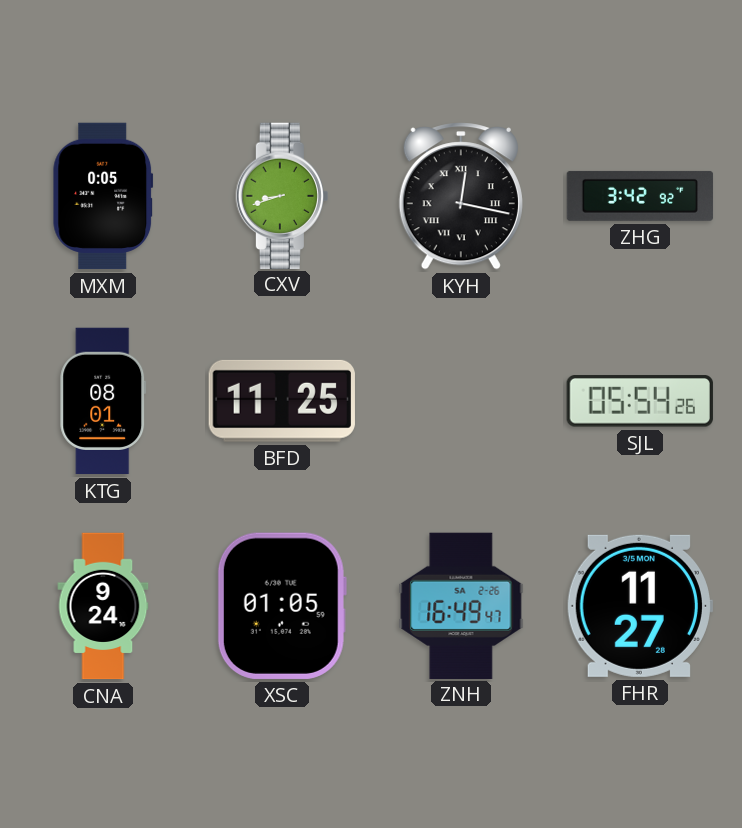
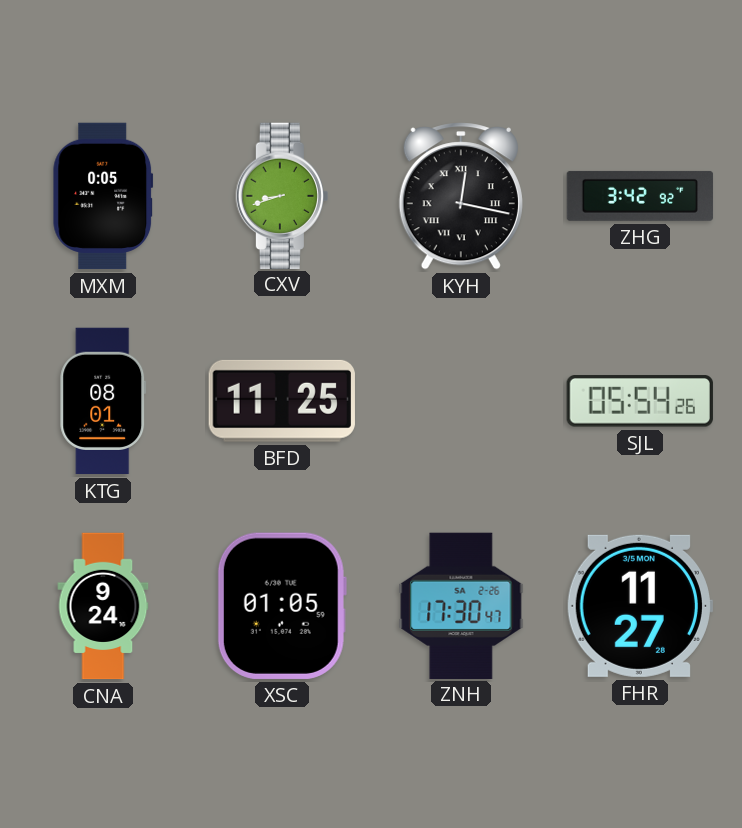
ZNH: 16:49 -> 17:30
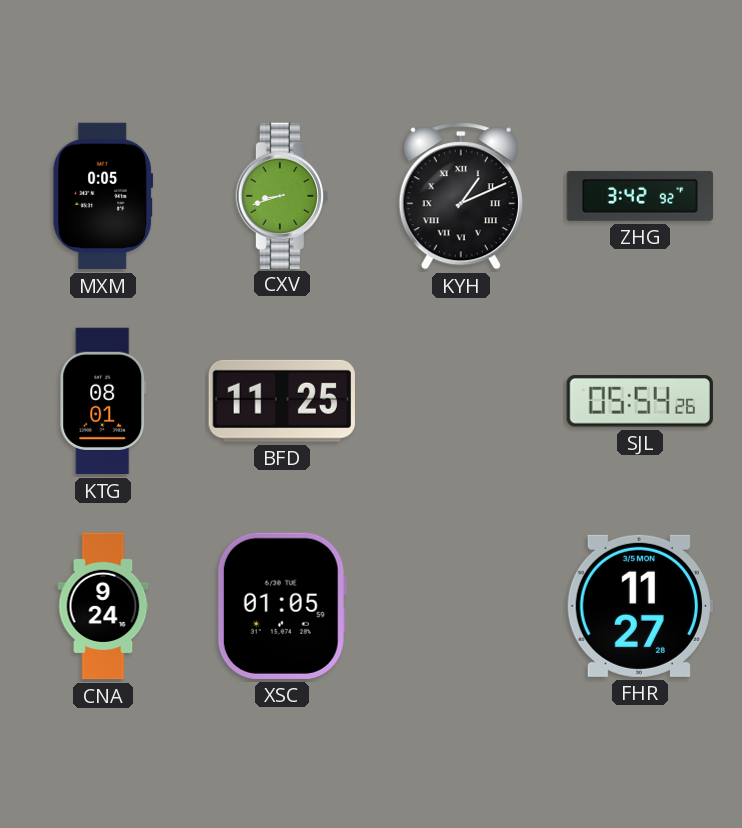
KYH: 12:17 -> 1:11
ZNH: 17:30 -> none
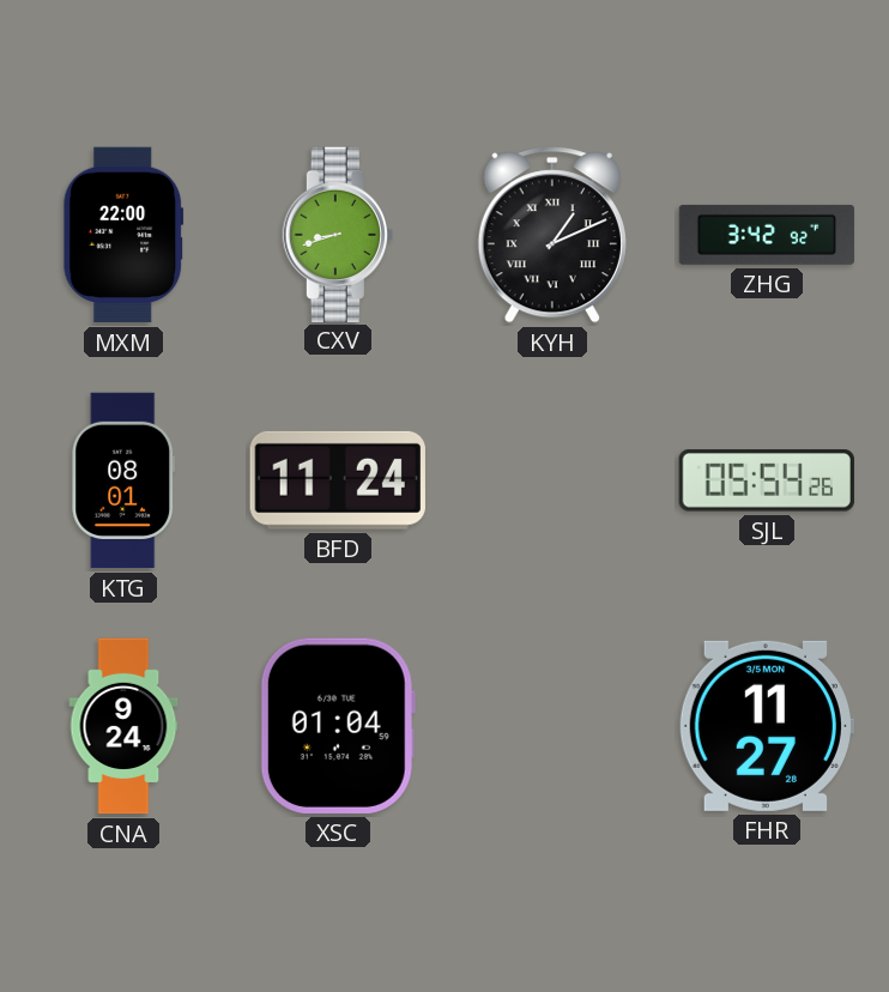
MXM: 0:05 -> 22:00
BFD: 11:25 -> 11:24
XSC: 01:05 -> 01:04
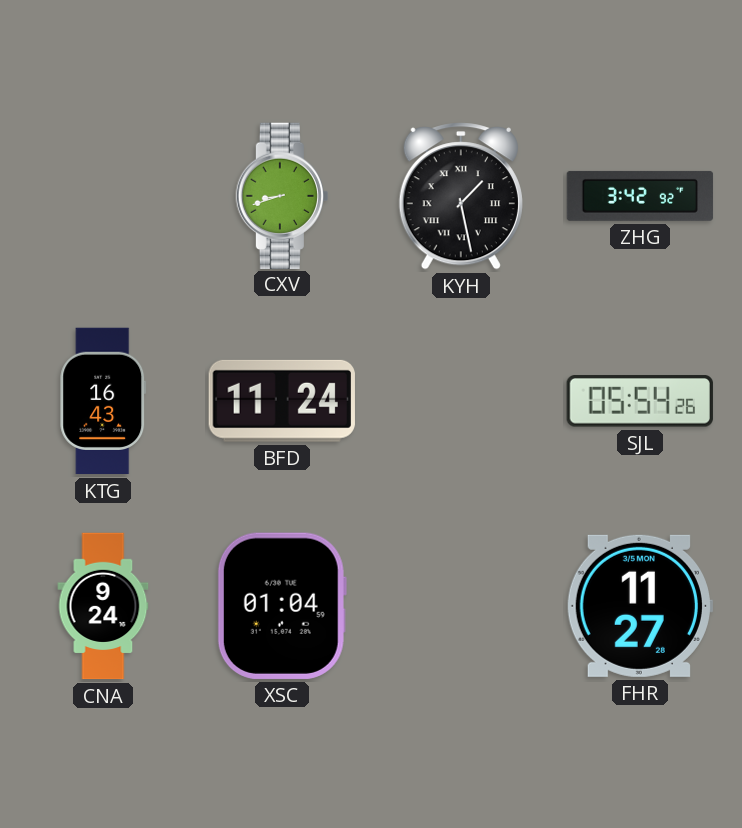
MXM: 22:00 -> none
KYH: 1:11 -> 1:28
KTG: 08:01 -> 16:43
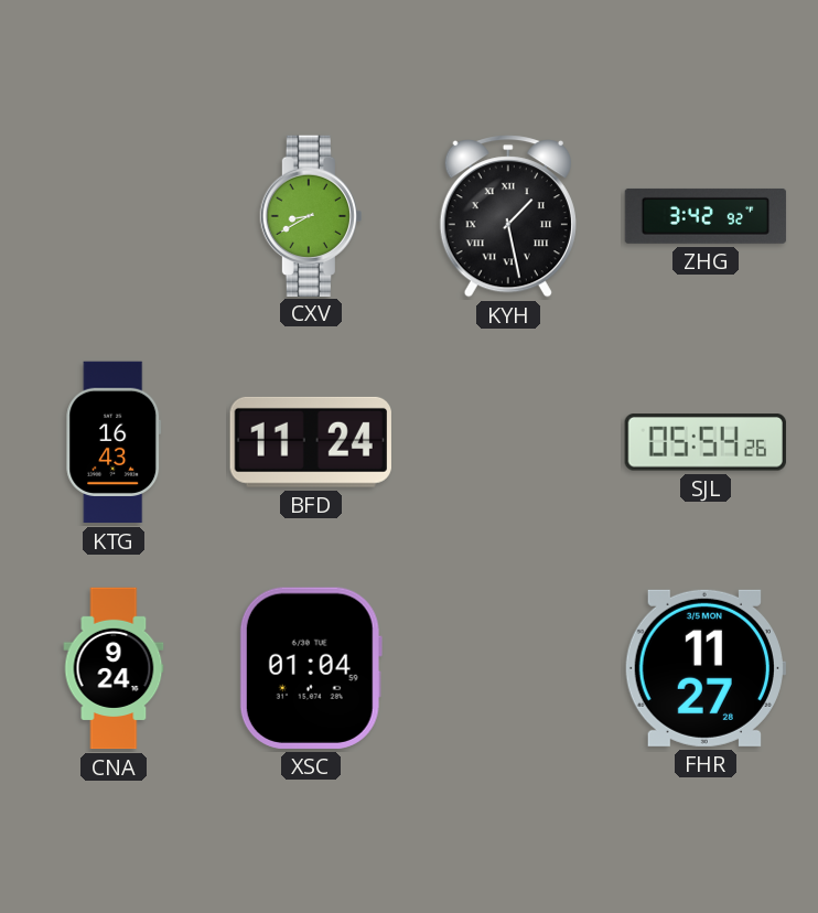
CXV: 8:42 -> 8:40
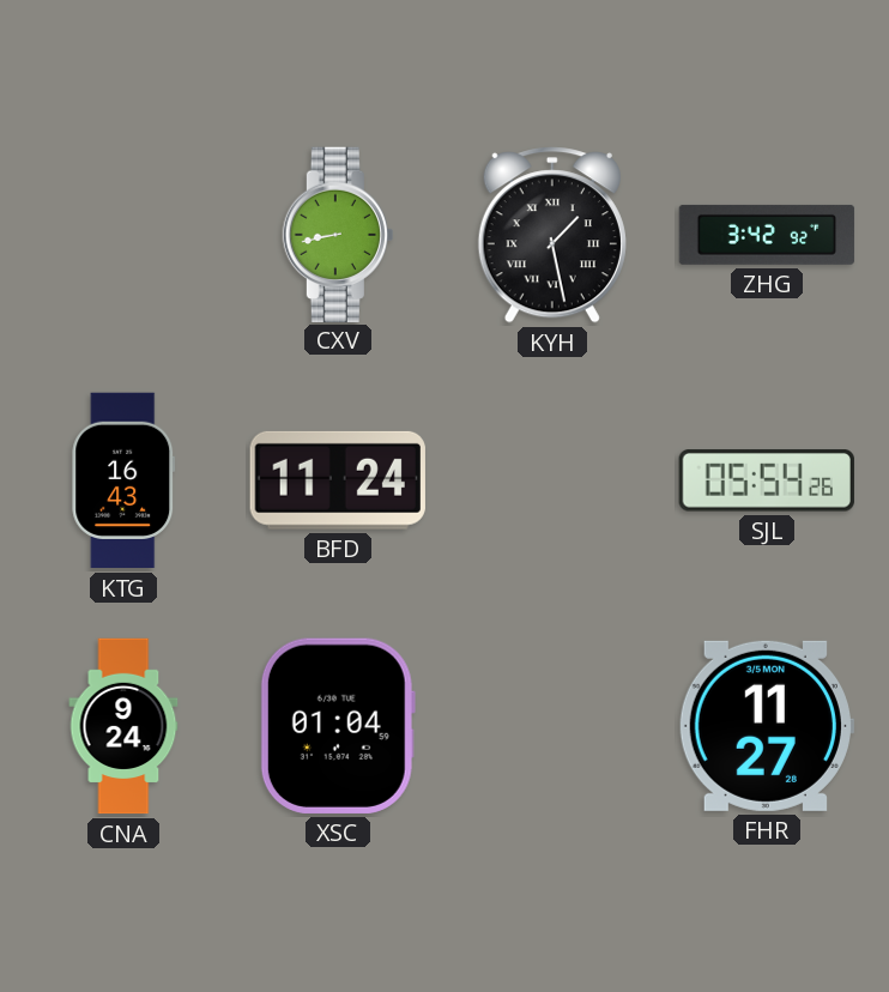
CXV: 8:40 -> 8:43
